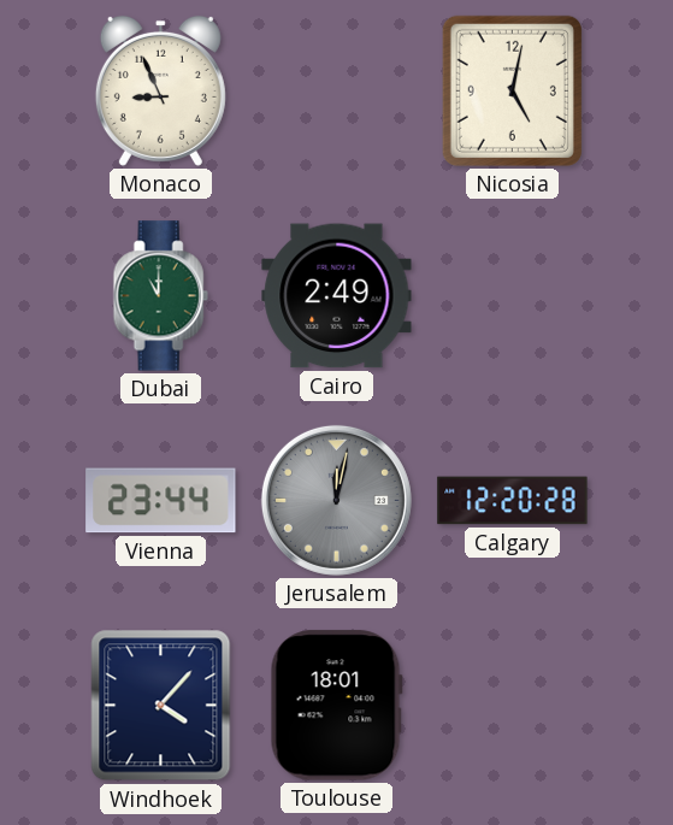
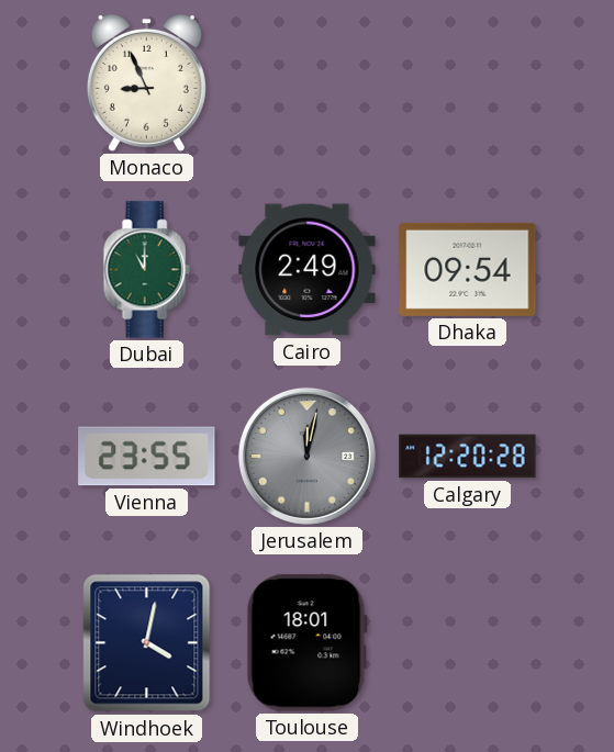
Nicosia: 5:02 -> none
Dhaka: none -> 09:54
Vienna: 23:44 -> 23:55
Windhoek: 4:07 -> 4:02
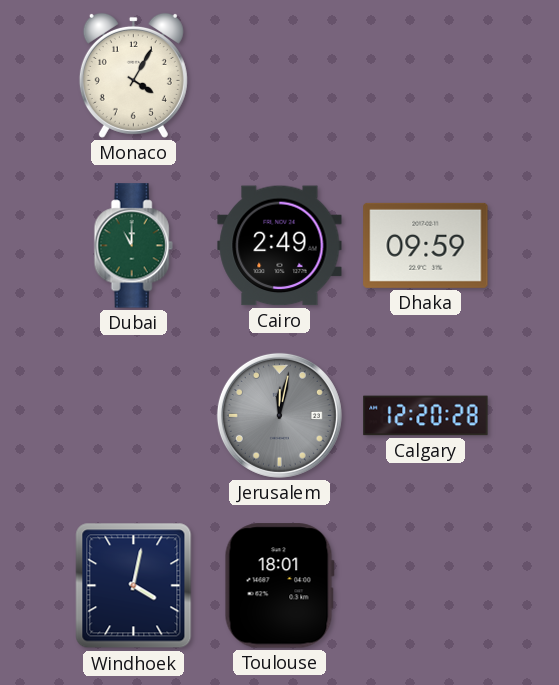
Monaco: 8:56 -> 4:05
Dhaka: 09:54 -> 09:59
Vienna: 23:55 -> none
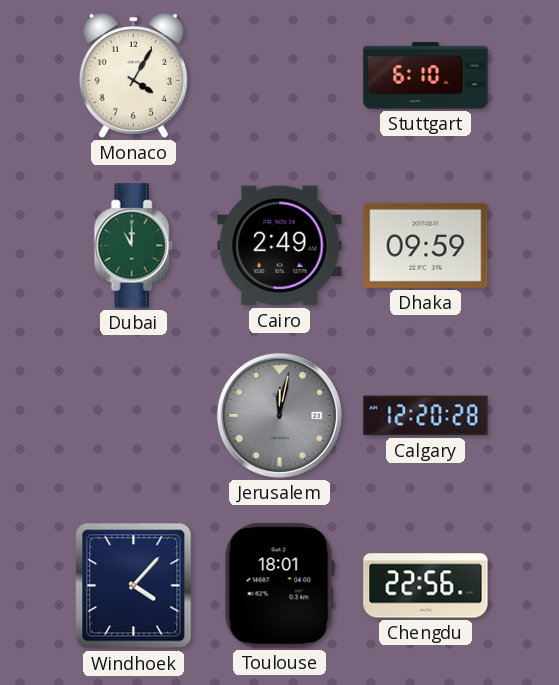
Stuttgart: none -> 6:10
Windhoek: 4:02 -> 4:07
Chengdu: none -> 22:56
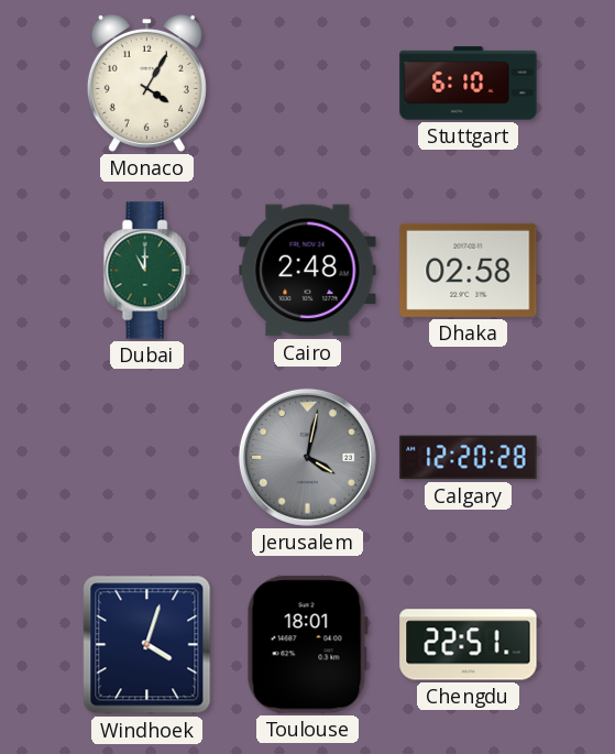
Cairo: 2:49 -> 2:48
Dhaka: 09:59 -> 02:58
Jerusalem: 12:02 -> 4:02
Windhoek: 4:07 -> 4:03
Chengdu: 22:56 -> 22:51
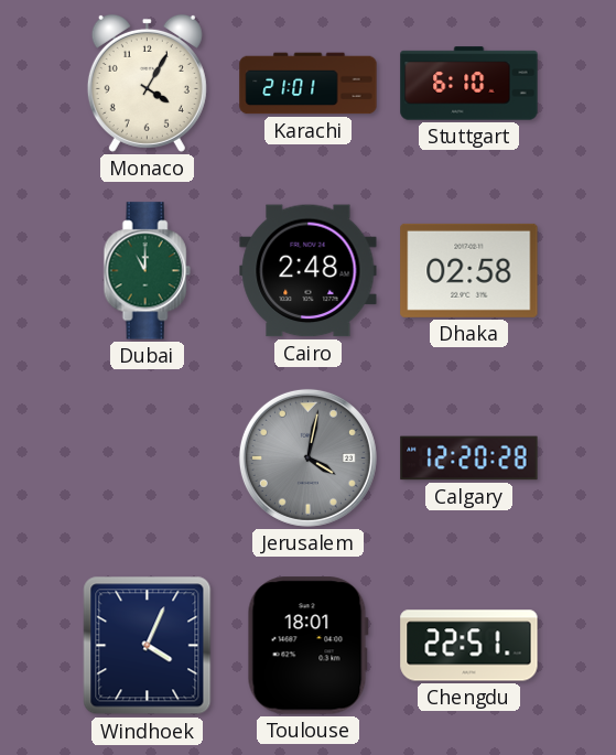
Karachi: none -> 21:01
Windhoek: 4:03 -> 4:04
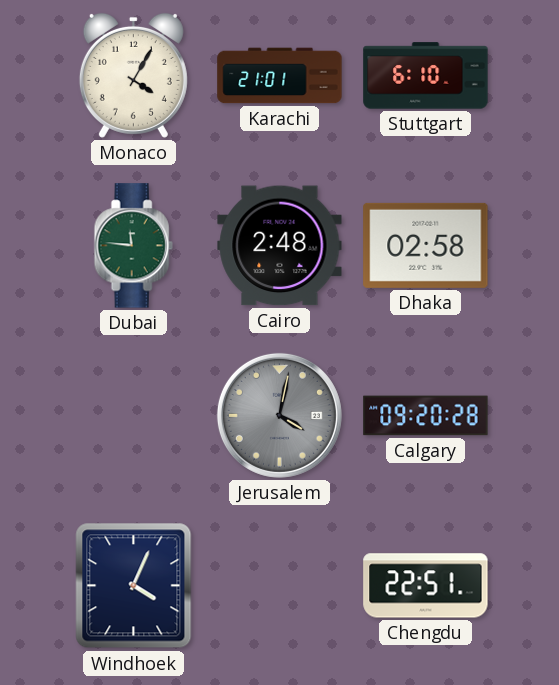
Dubai: 11:00 -> 11:46
Calgary: 12:20 -> 09:20
Toulouse: 18:01 -> none
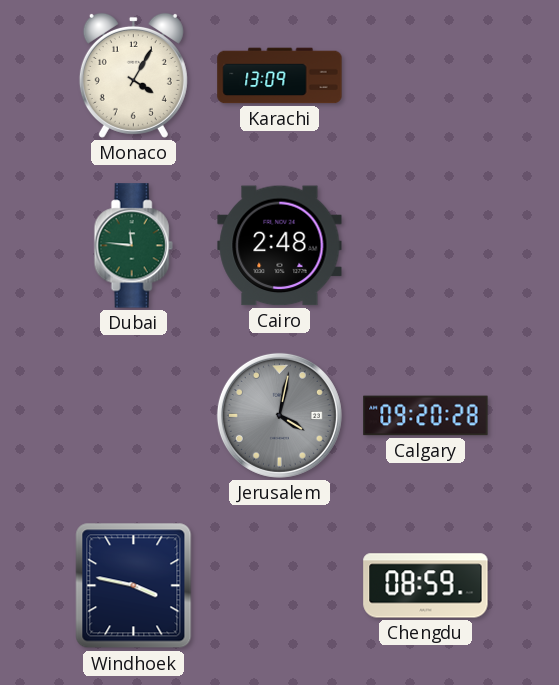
Karachi: 21:01 -> 13:09
Stuttgart: 6:10 -> none
Dhaka: 02:58 -> none
Windhoek: 4:04 -> 3:47
Chengdu: 22:51 -> 08:59
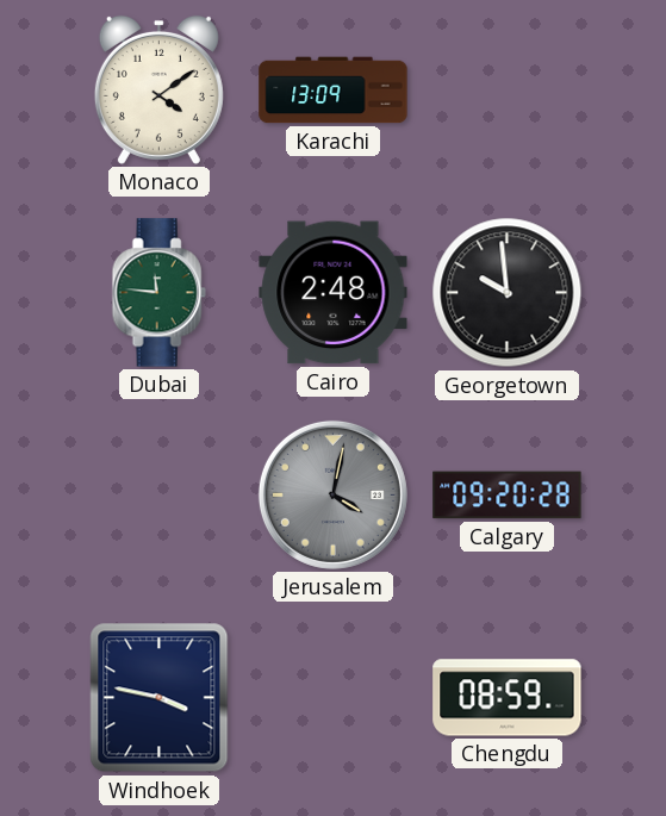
Monaco: 4:05 -> 4:09
Georgetown: none -> 9:59
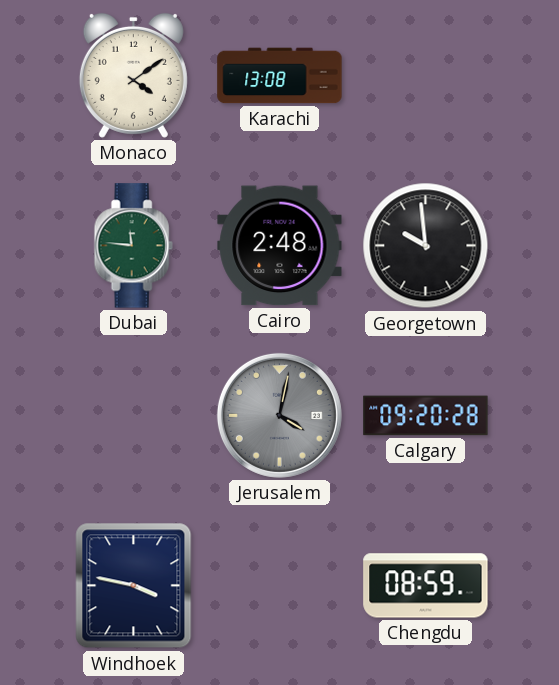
Karachi: 13:09 -> 13:08
